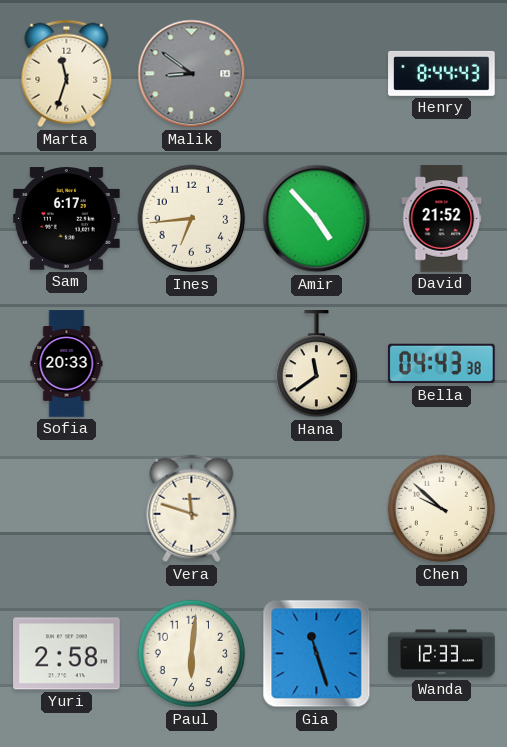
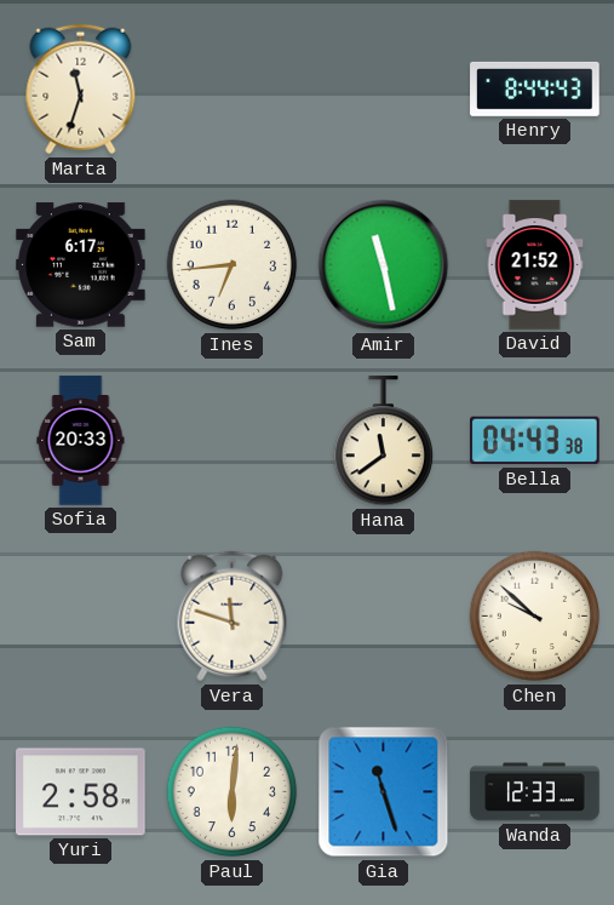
Malik: 8:51 -> none
Amir: 4:53 -> 11:28
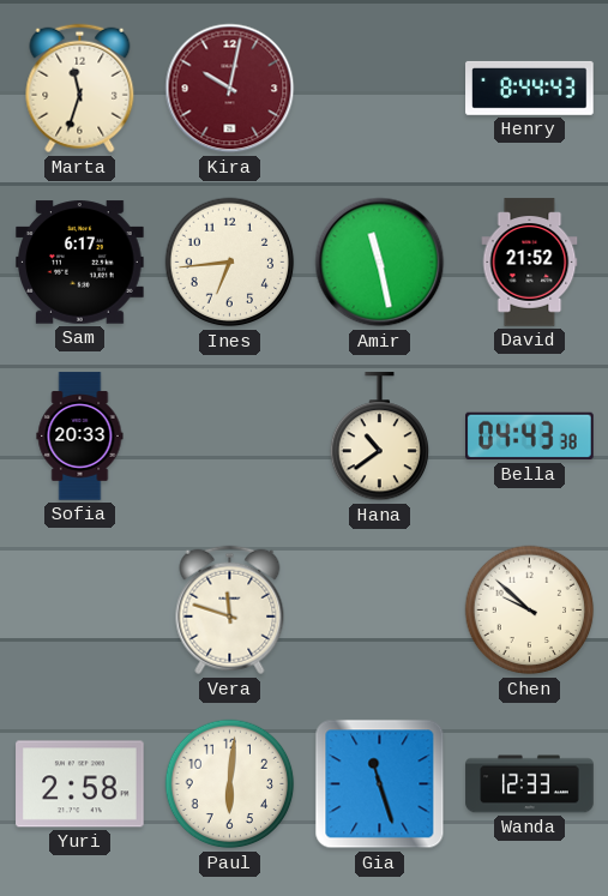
Kira: none -> 10:02
Hana: 11:39 -> 10:39
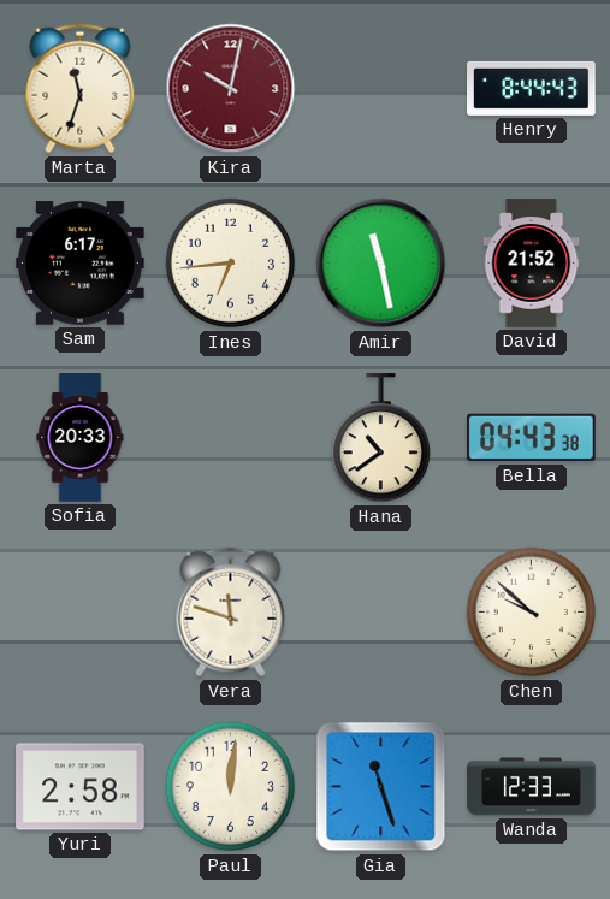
Paul: 6:01 -> 12:01
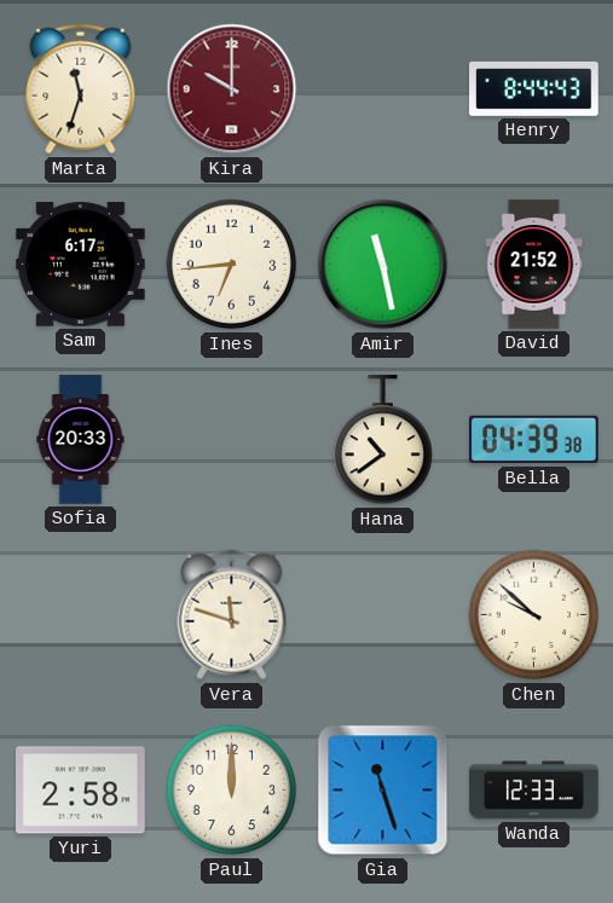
Kira: 10:02 -> 10:00
Bella: 04:43 -> 04:39
Paul: 12:01 -> 12:00
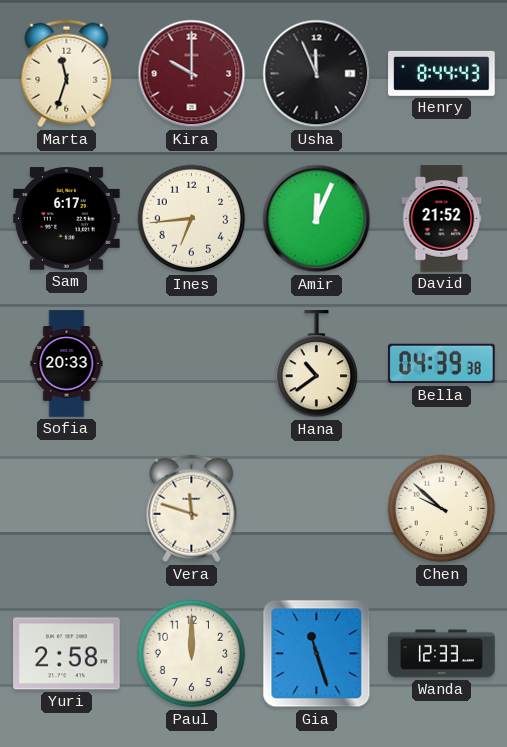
Usha: none -> 11:56
Amir: 11:28 -> 12:04
